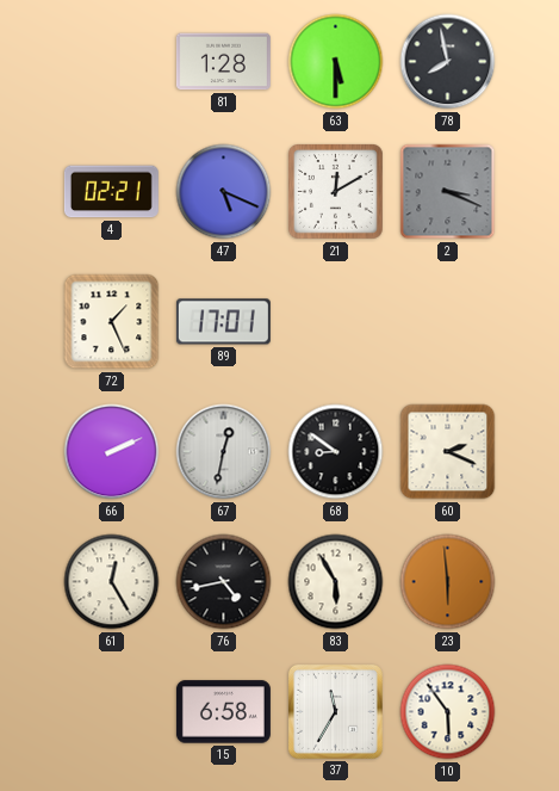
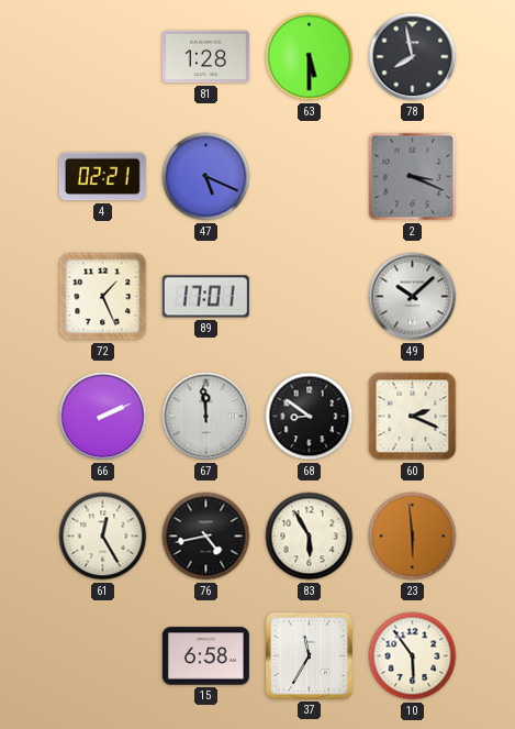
21: 12:10 -> none
49: none -> 10:08
67: 12:32 -> 11:59
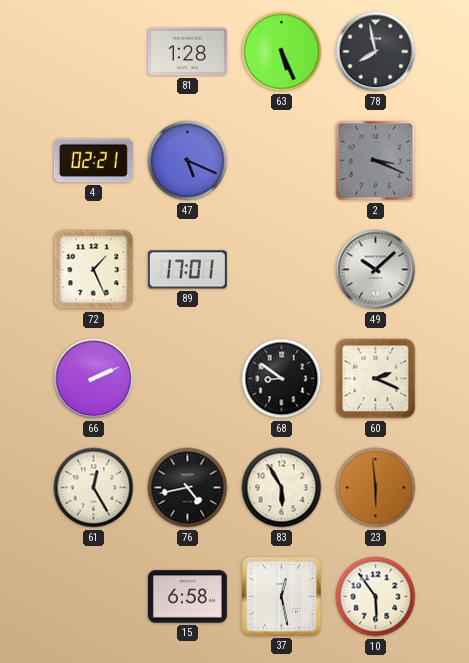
63: 5:30 -> 5:26
67: 11:59 -> none
37: 11:35 -> 12:28
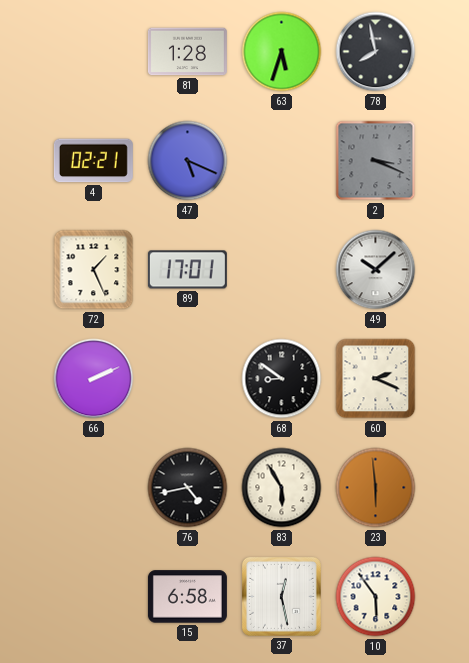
63: 5:26 -> 5:33
61: 12:25 -> none
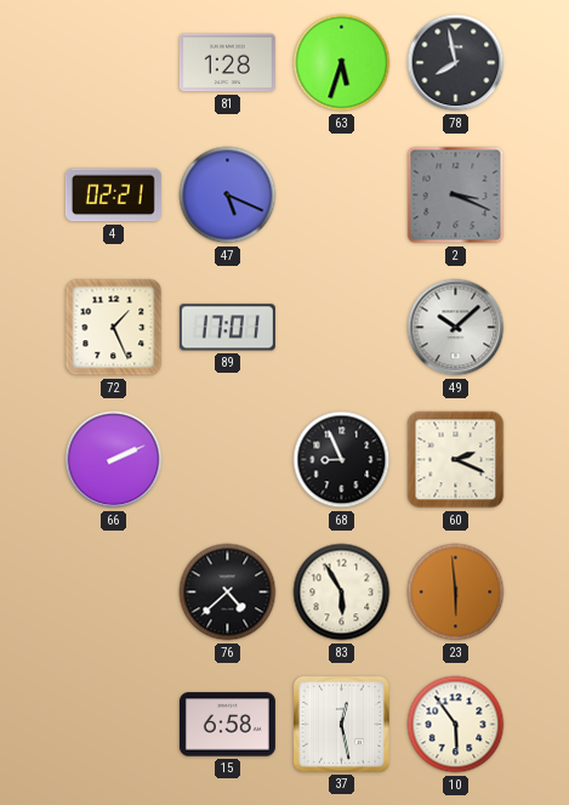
68: 8:51 -> 8:56
76: 4:43 -> 4:38
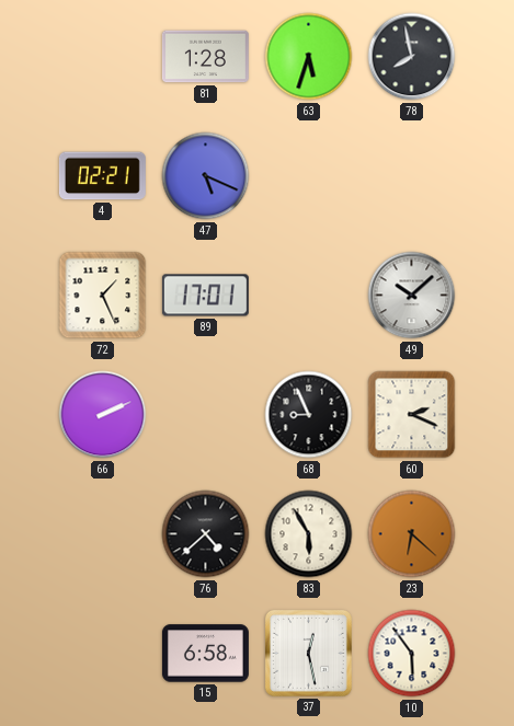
2: 3:19 -> none
23: 5:59 -> 6:22
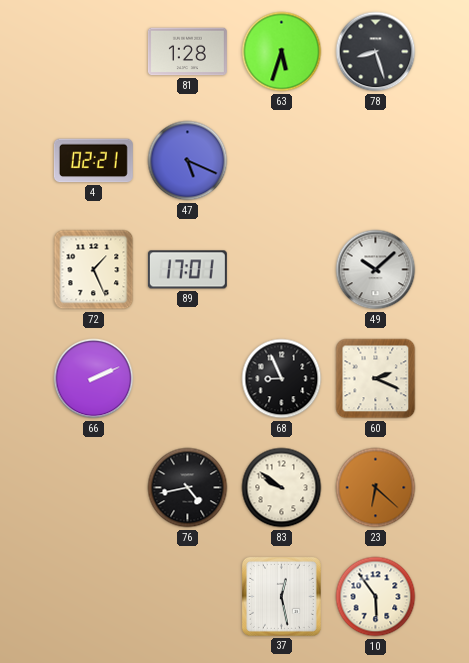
78: 7:58 -> 8:27
76: 4:38 -> 4:43
83: 5:55 -> 9:51
15: 6:58 -> none
